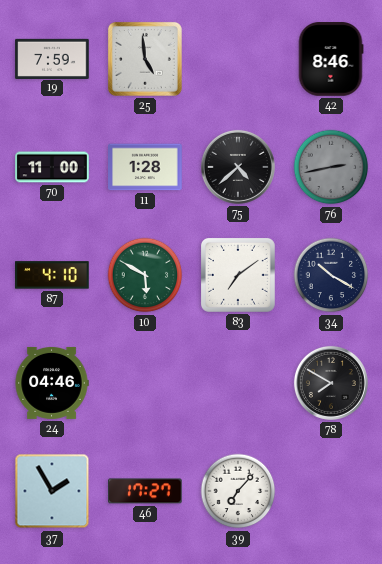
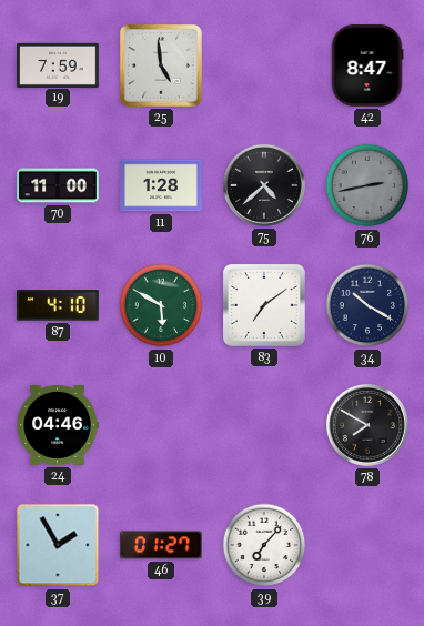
42: 8:46 -> 8:47
46: 17:27 -> 01:27
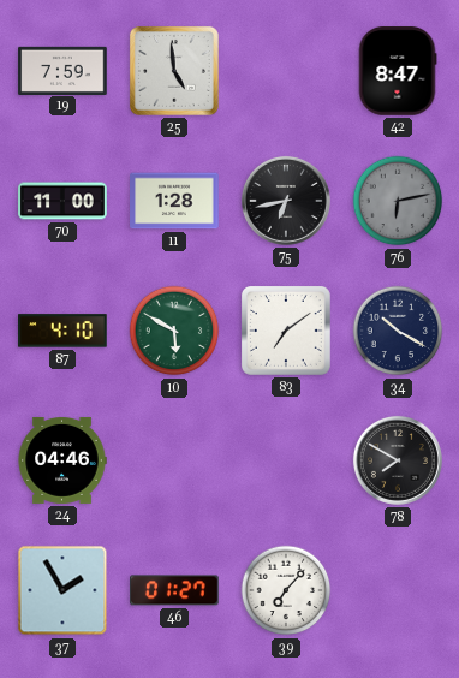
75: 4:38 -> 6:43
76: 2:43 -> 6:13
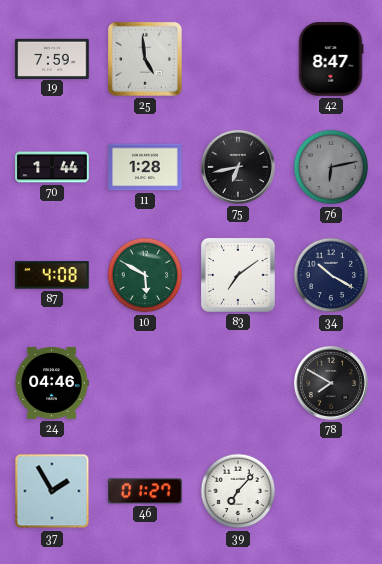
70: 11:00 -> 1:44
87: 4:10 -> 4:08
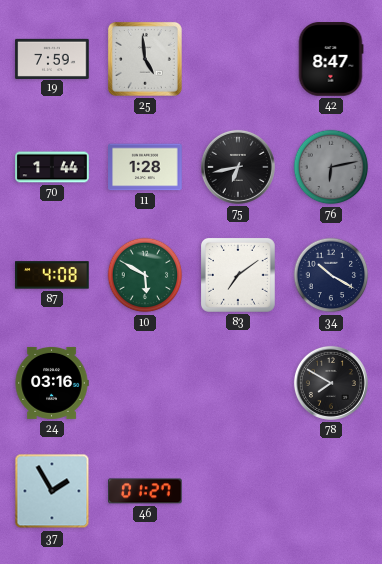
24: 04:46 -> 03:16
39: 7:07 -> none
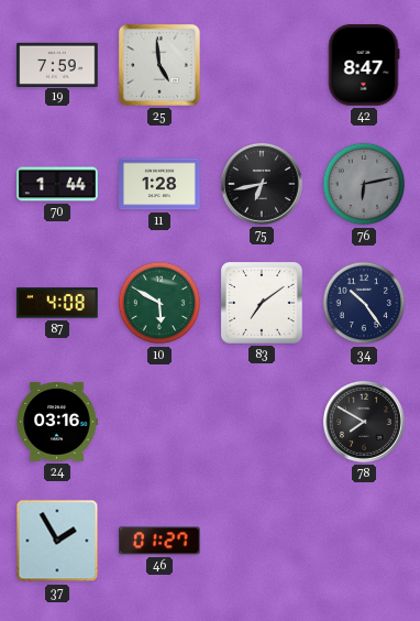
34: 10:20 -> 10:24
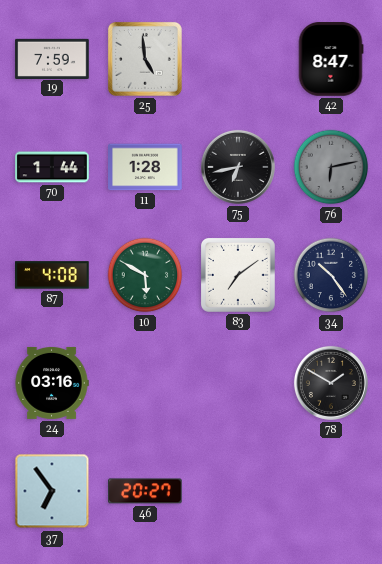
78: 7:50 -> 1:50
37: 1:55 -> 6:54
46: 01:27 -> 20:27
